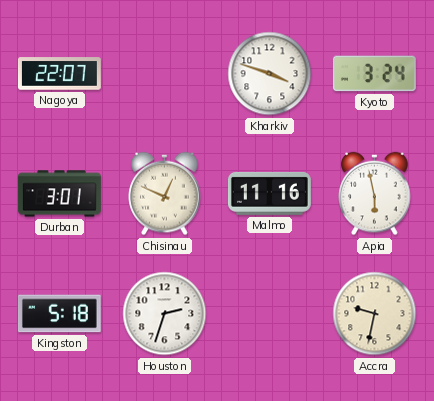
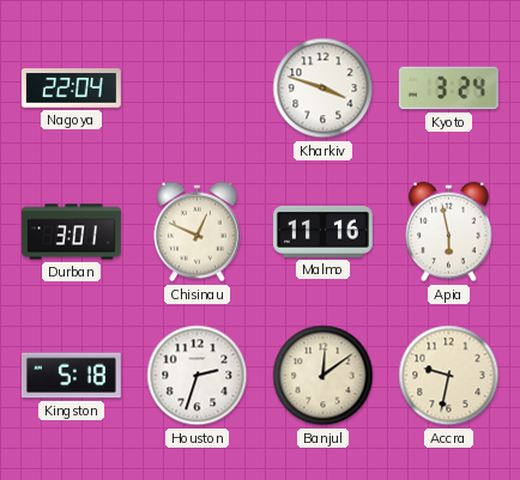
Nagoya: 22:07 -> 22:04
Banjul: none -> 12:09
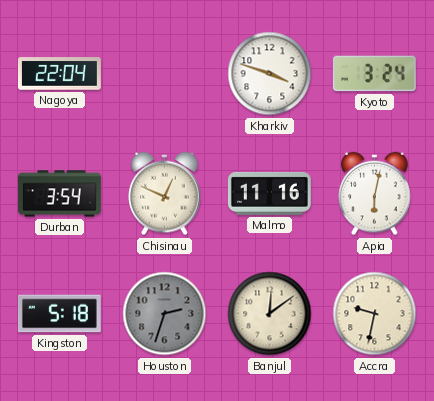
Durban: 3:01 -> 3:54
Apia: 5:58 -> 6:02
Houston dial: white -> grey
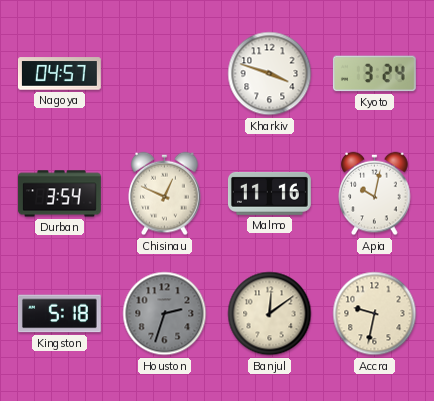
Nagoya: 22:04 -> 04:57
Apia: 6:02 -> 10:02
